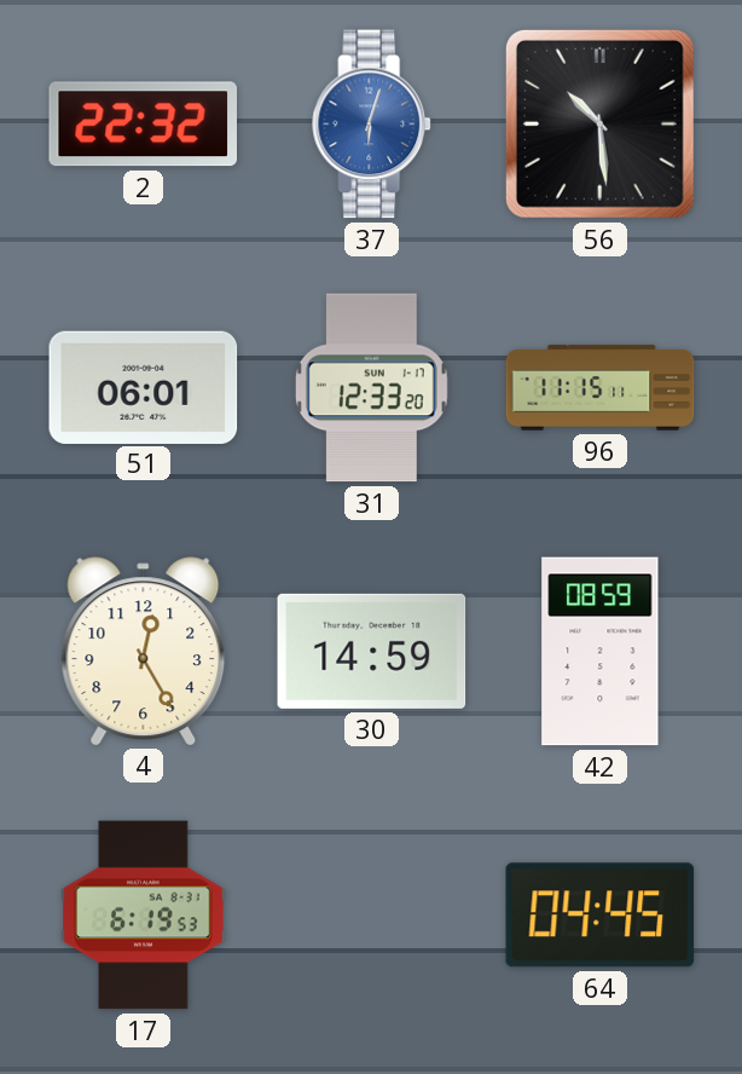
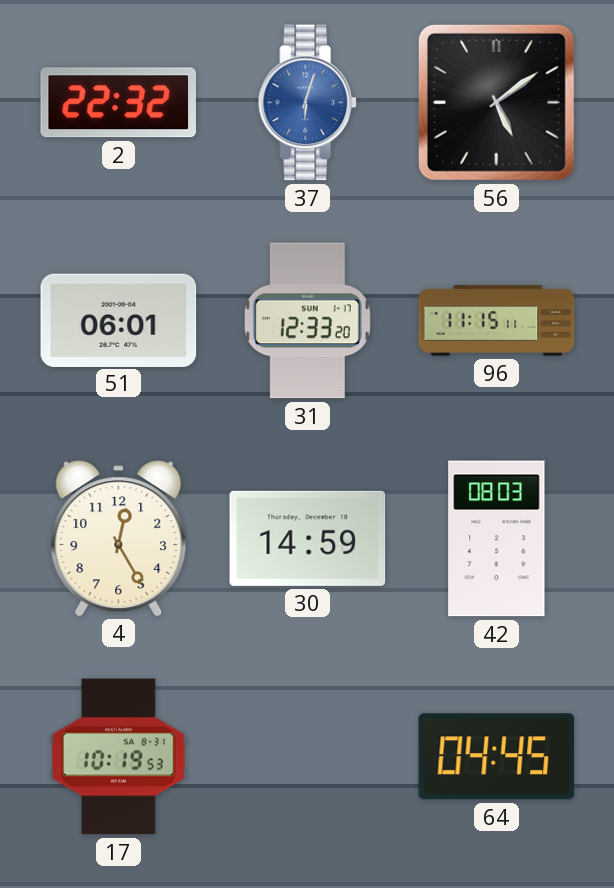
56: 10:29 -> 5:09
42: 08:59 -> 08:03
17: 6:19 -> 10:19
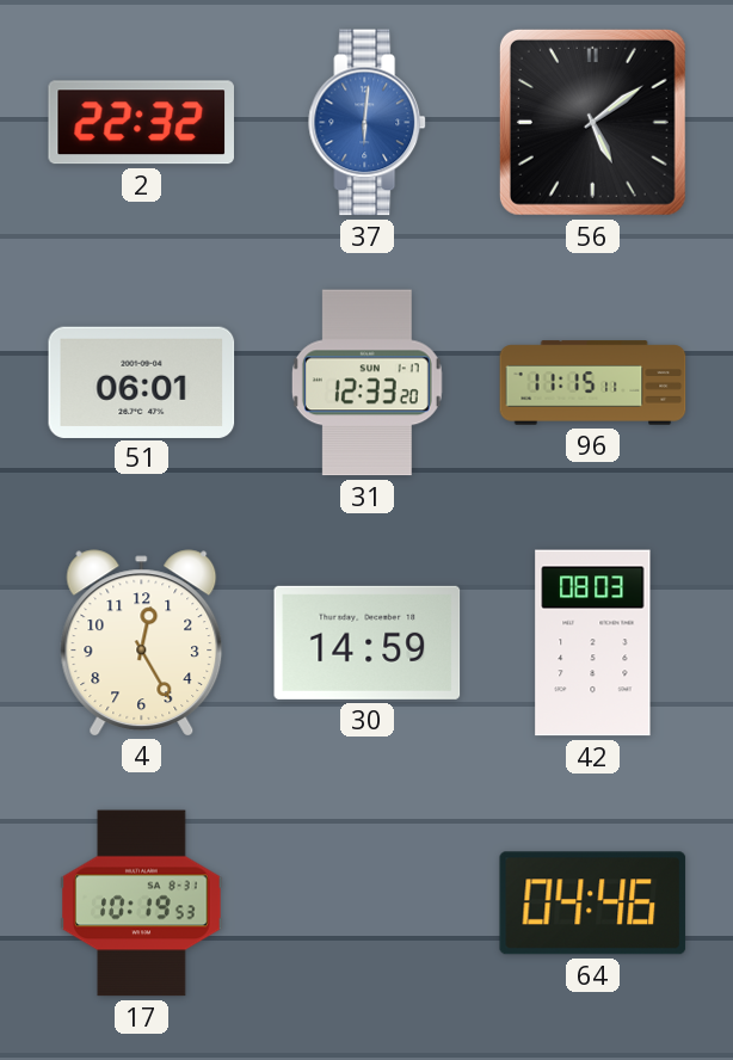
37: 6:03 -> 6:01
64: 04:45 -> 04:46
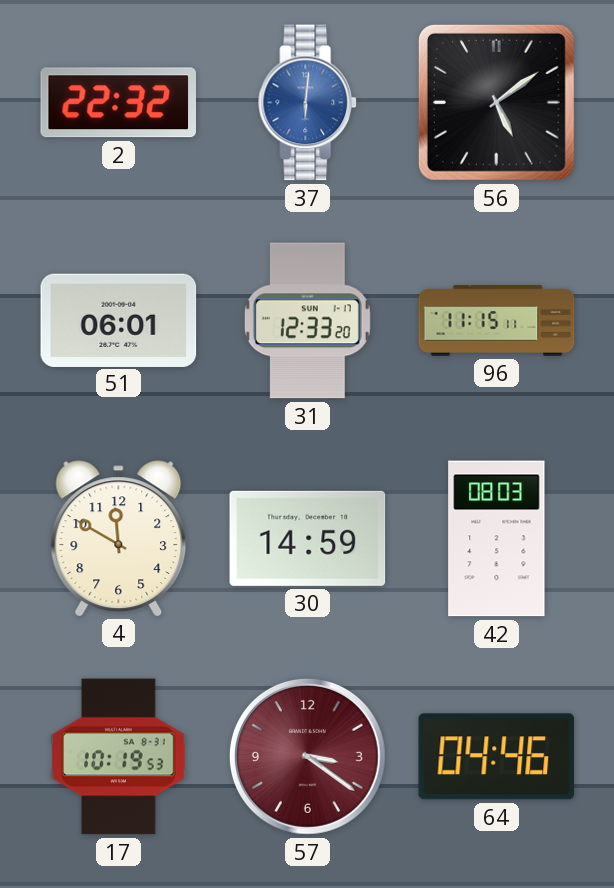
4: 12:25 -> 11:50
57: none -> 3:21
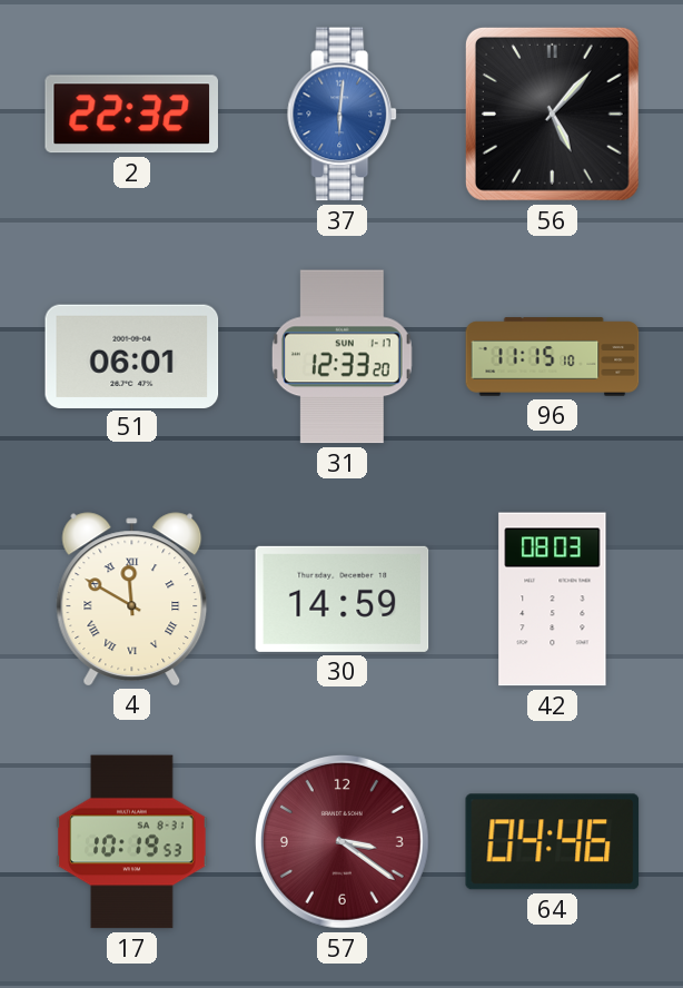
56: 5:09 -> 5:07
96: 11:15:11 -> 11:15:10
4 numerals: Arabic -> Roman
